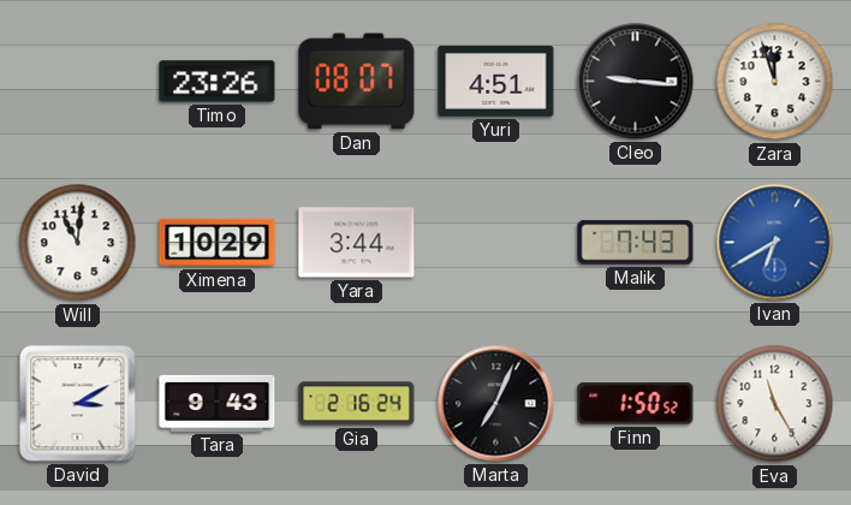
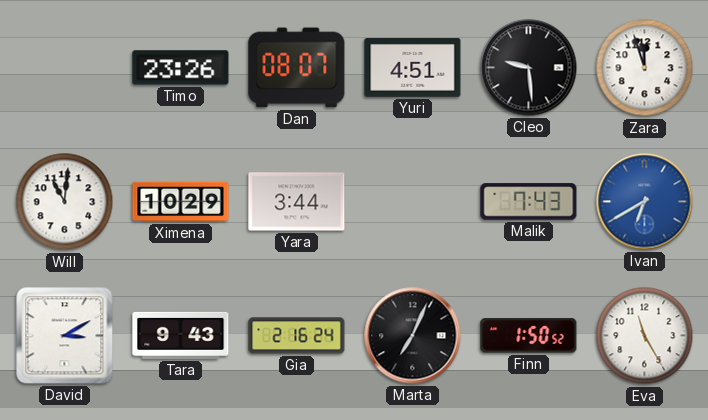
Cleo: 9:16 -> 9:29
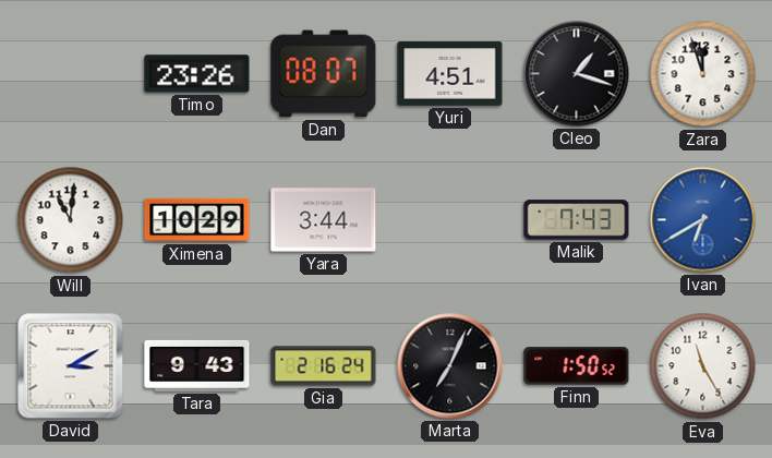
Cleo: 9:29 -> 1:18
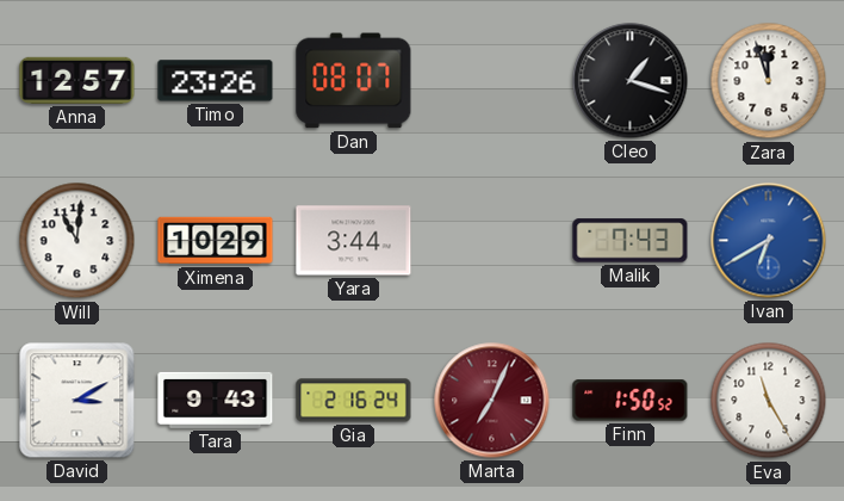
Anna: none -> 12:57
Yuri: 4:51 -> none
Marta dial: black -> burgundy
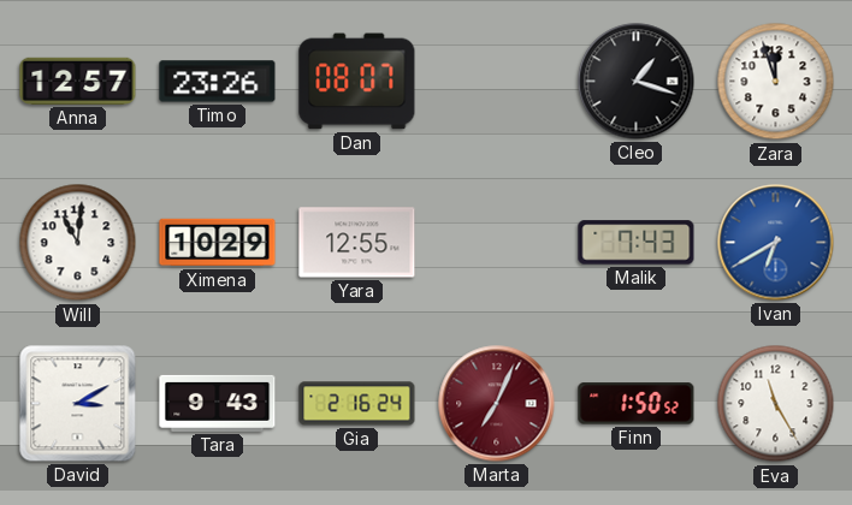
Yara: 3:44 -> 12:55
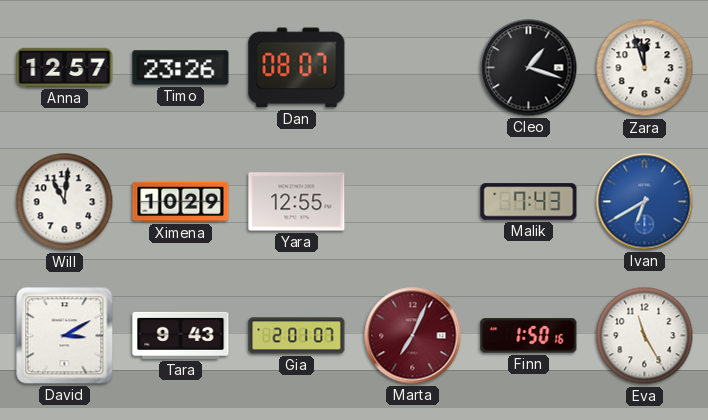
Gia: 2:16 -> 2:01
Finn: 1:50:52 -> 1:50:16
